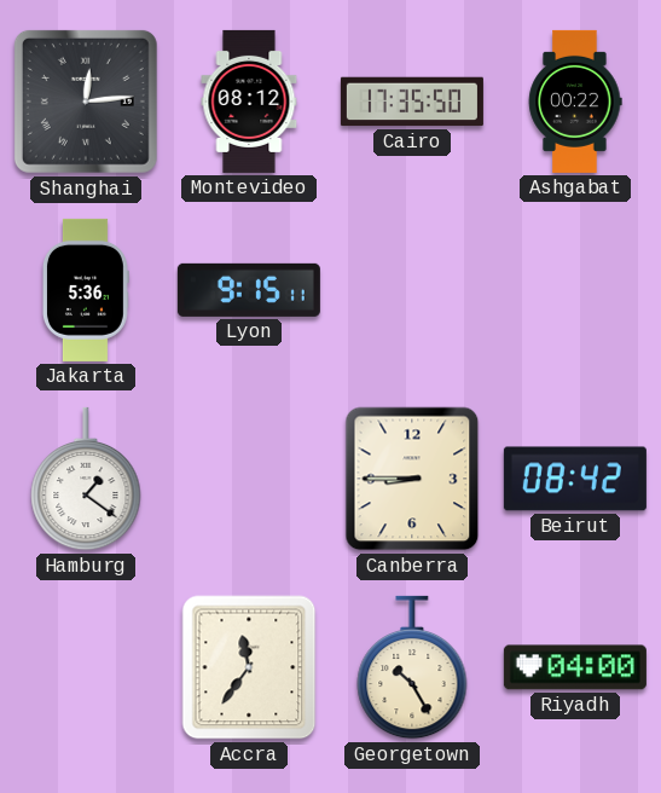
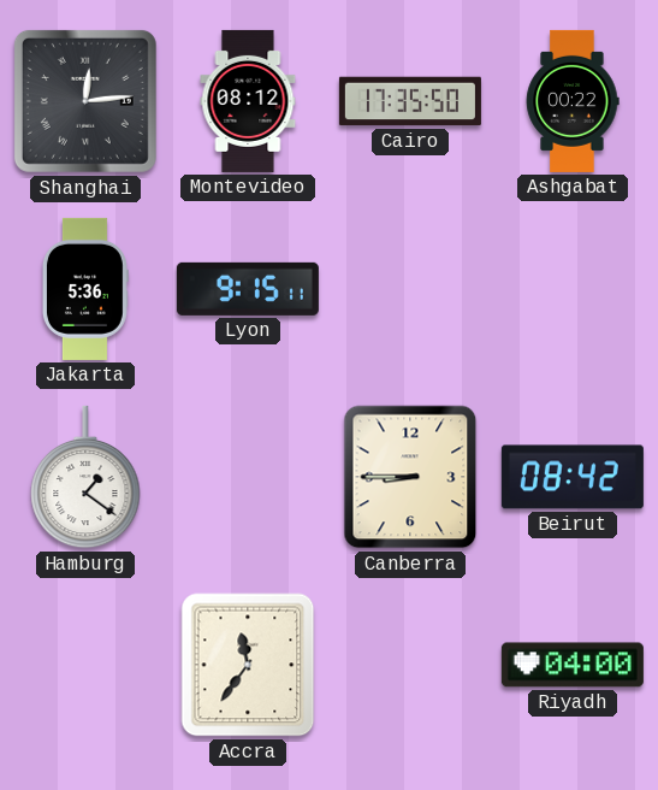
Georgetown: 10:25 -> none
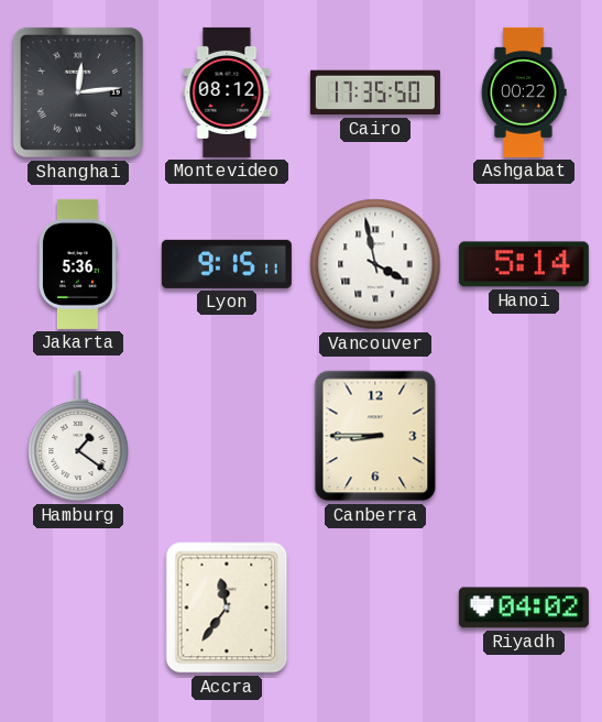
Vancouver: none -> 3:58
Hanoi: none -> 5:14
Beirut: 08:42 -> none
Riyadh: 04:00 -> 04:02
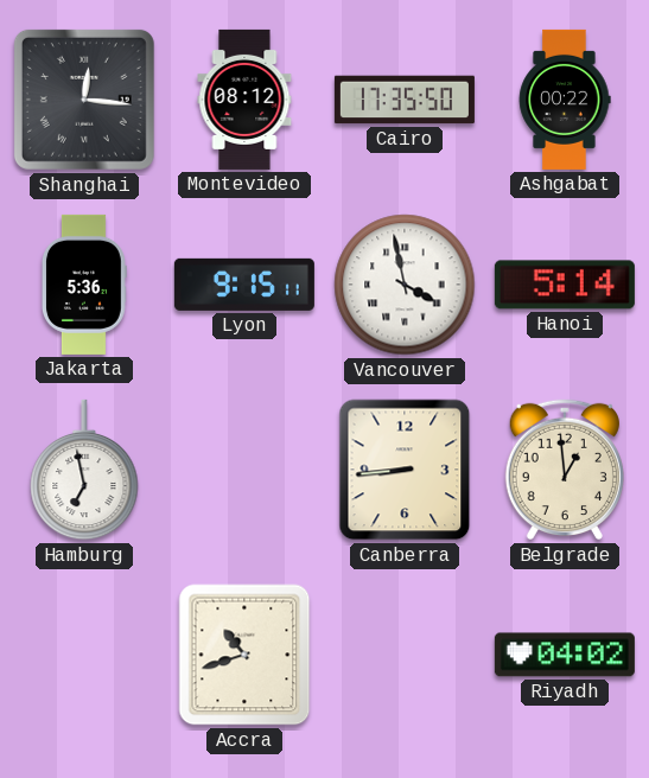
Shanghai: 12:14 -> 12:16
Hamburg: 1:21 -> 6:58
Canberra: 8:45 -> 8:44
Belgrade: none -> 12:59
Accra: 11:36 -> 10:42
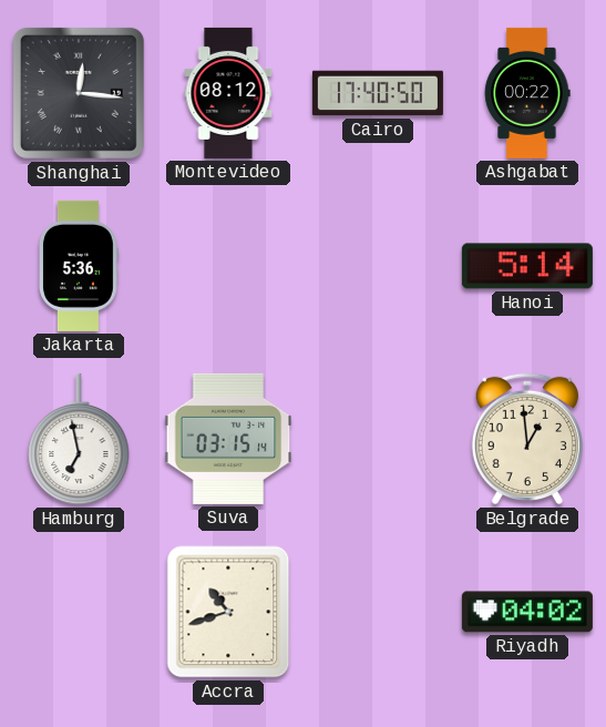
Cairo: 17:35 -> 17:40
Lyon: 9:15 -> none
Vancouver: 3:58 -> none
Suva: none -> 03:15
Canberra: 8:44 -> none
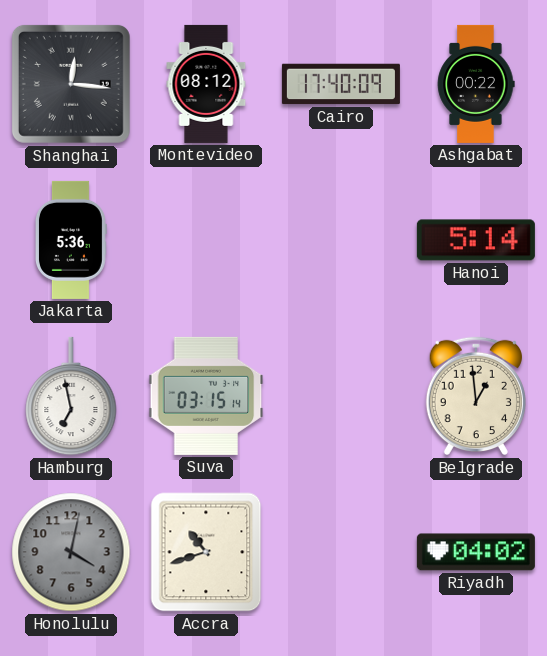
Cairo: 17:40:50 -> 17:40:09
Honolulu: none -> 4:02
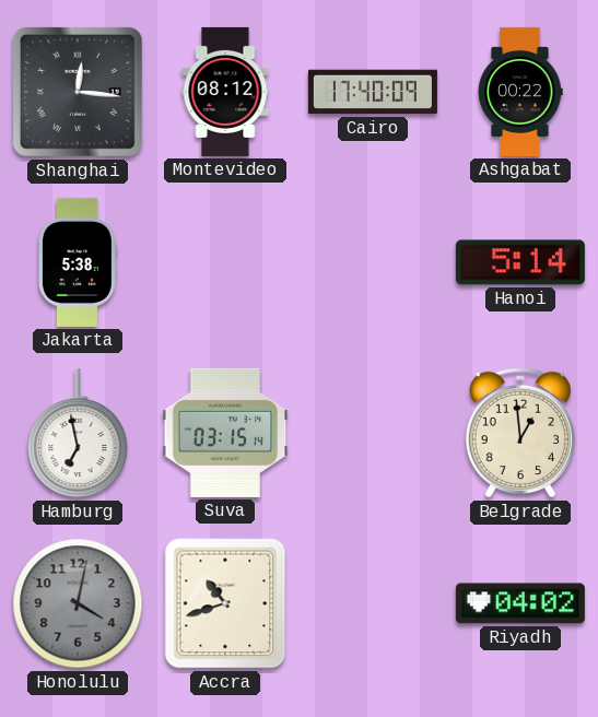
Jakarta: 5:36 -> 5:38
